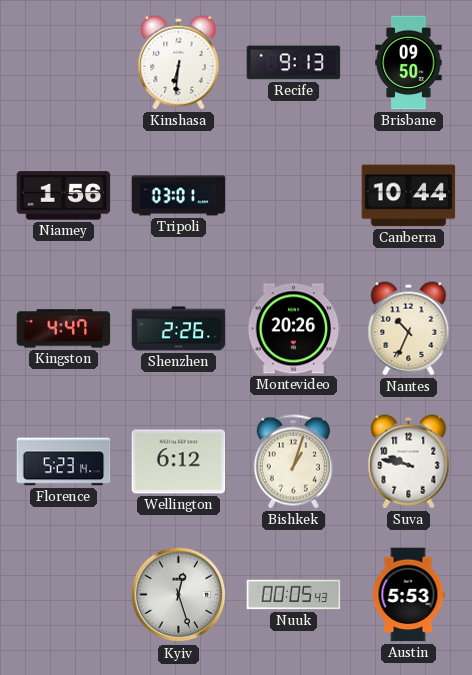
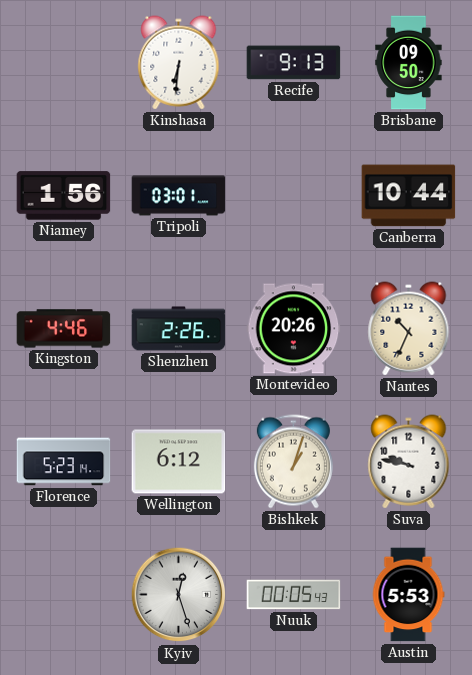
Kingston: 4:47 -> 4:46
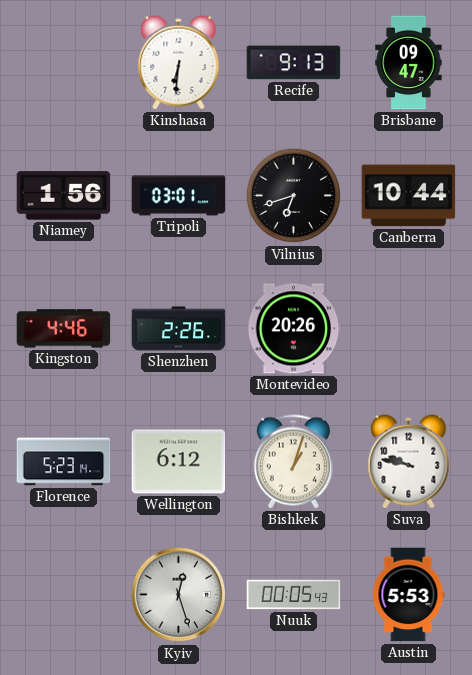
Brisbane: 09:50 -> 09:47
Vilnius: none -> 6:42
Nantes: 10:34 -> none
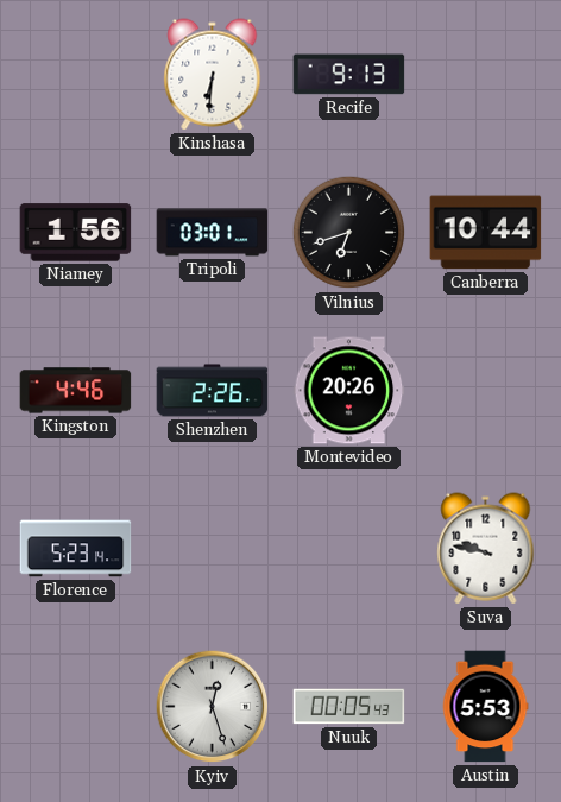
Brisbane: 09:47 -> none
Wellington: 6:12 -> none
Bishkek: 1:03 -> none
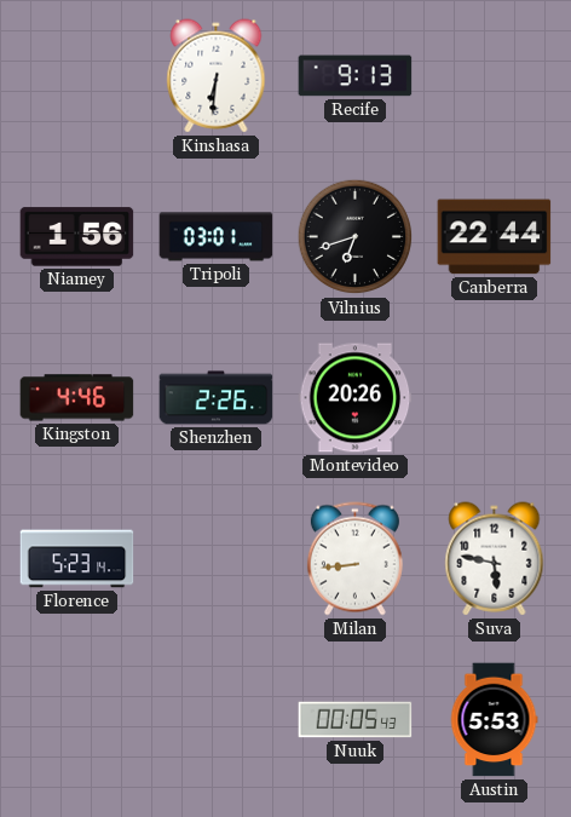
Canberra: 10:44 -> 22:44
Milan: none -> 8:44
Suva: 9:47 -> 5:47
Kyiv: 12:27 -> none
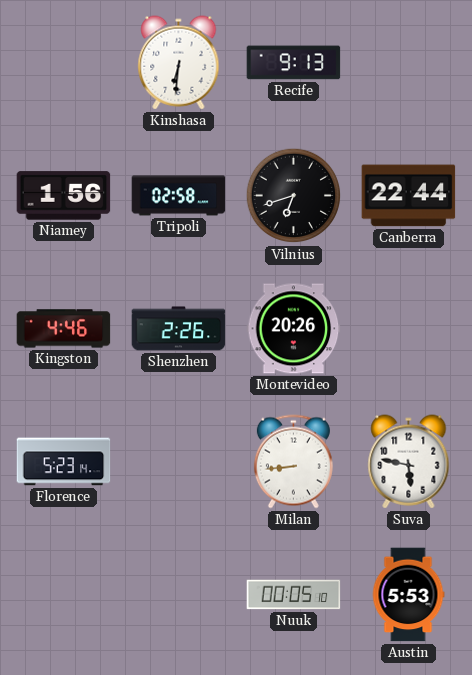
Tripoli: 03:01 -> 02:58
Nuuk: 00:05:43 -> 00:05:10
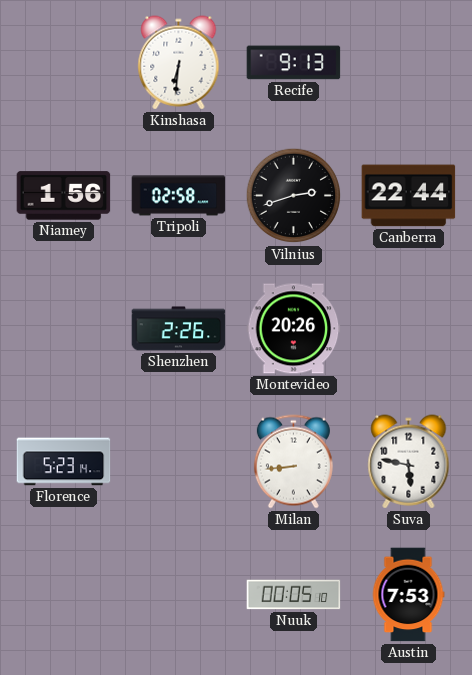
Vilnius: 6:42 -> 2:42
Kingston: 4:46 -> none
Austin: 5:53 -> 7:53
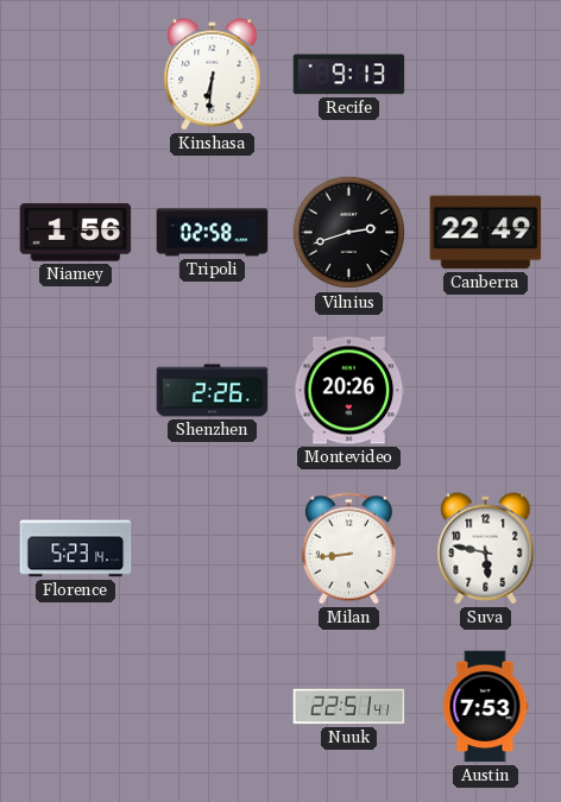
Canberra: 22:44 -> 22:49
Nuuk: 00:05 -> 22:51
